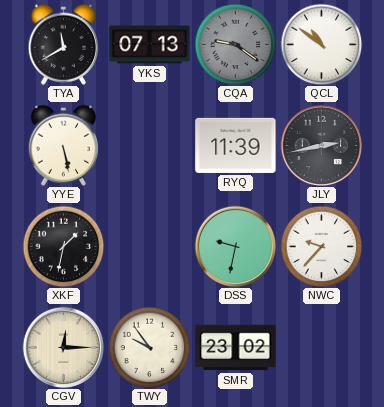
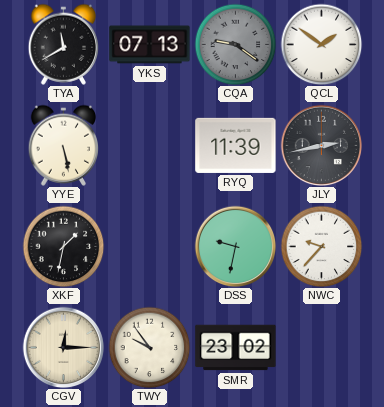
QCL: 10:51 -> 1:51
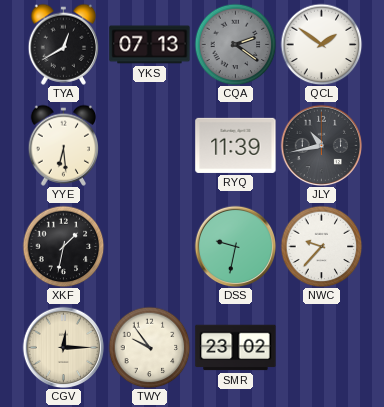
TYA: 11:40 -> 12:40
CQA: 9:21 -> 2:21
YYE: 5:28 -> 6:29
JLY: 2:43 -> 10:43
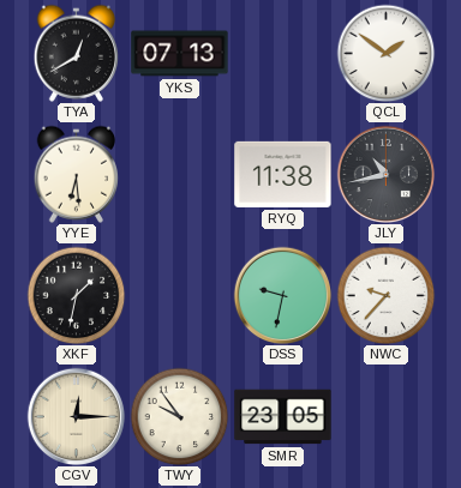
CQA: 2:21 -> none
RYQ: 11:39 -> 11:38
SMR: 23:02 -> 23:05
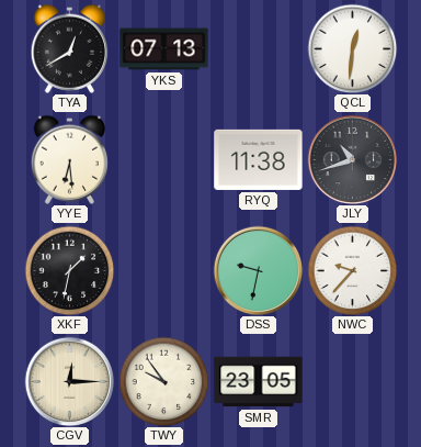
QCL: 1:51 -> 12:31
JLY: 10:43 -> 10:42
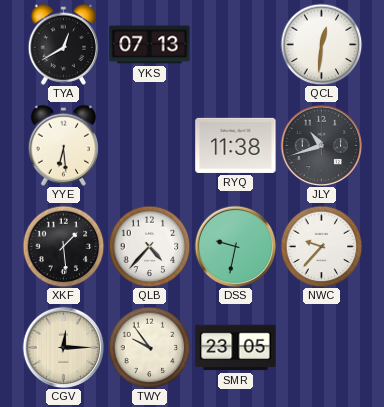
XKF: 1:32 -> 1:29
QLB: none -> 4:37
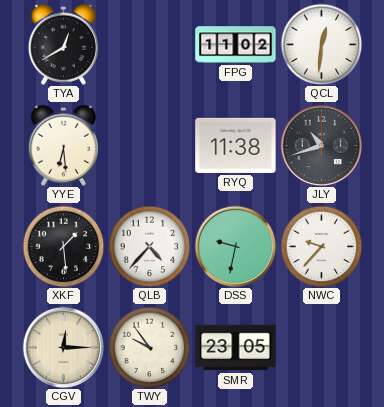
YKS: 07:13 -> none
FPG: none -> 11:02
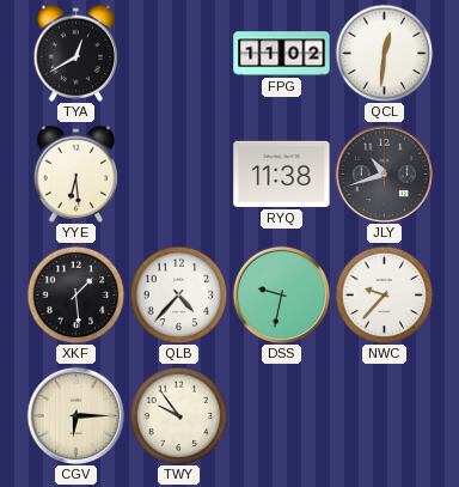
CGV: 12:15 -> 6:15
SMR: 23:05 -> none
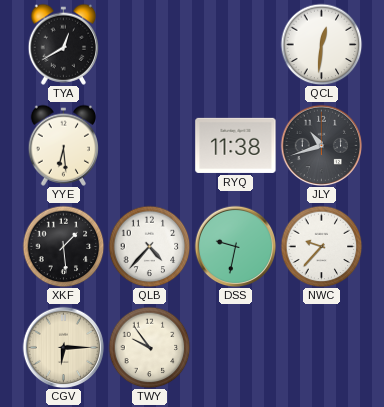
FPG: 11:02 -> none
